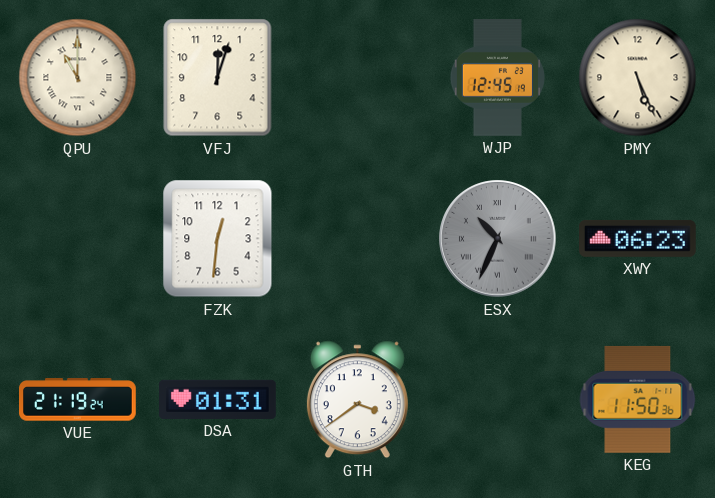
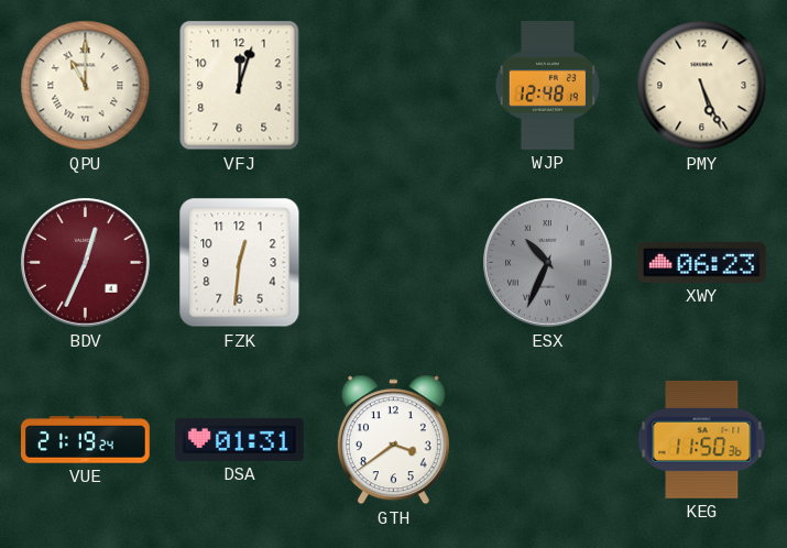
WJP: 12:45 -> 12:48
BDV: none -> 12:34
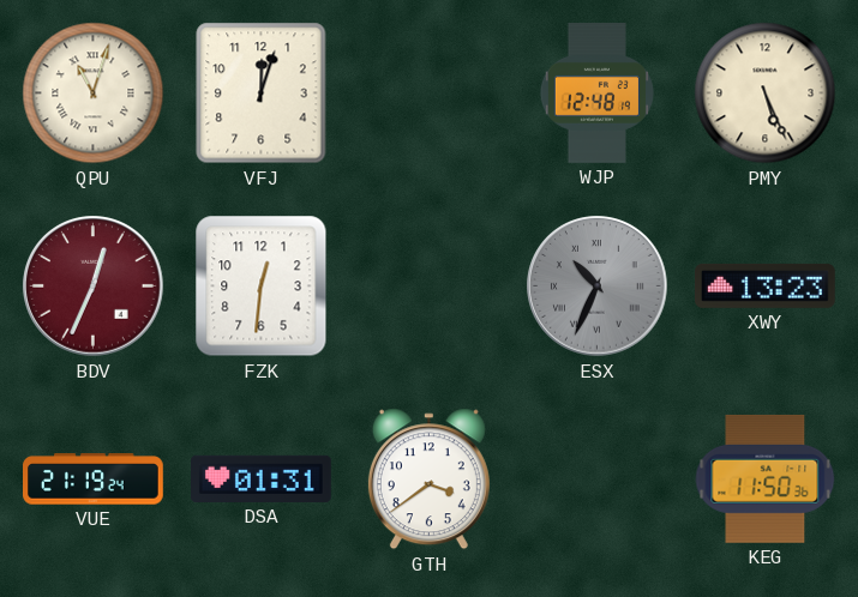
QPU: 11:00 -> 11:03
XWY: 06:23 -> 13:23
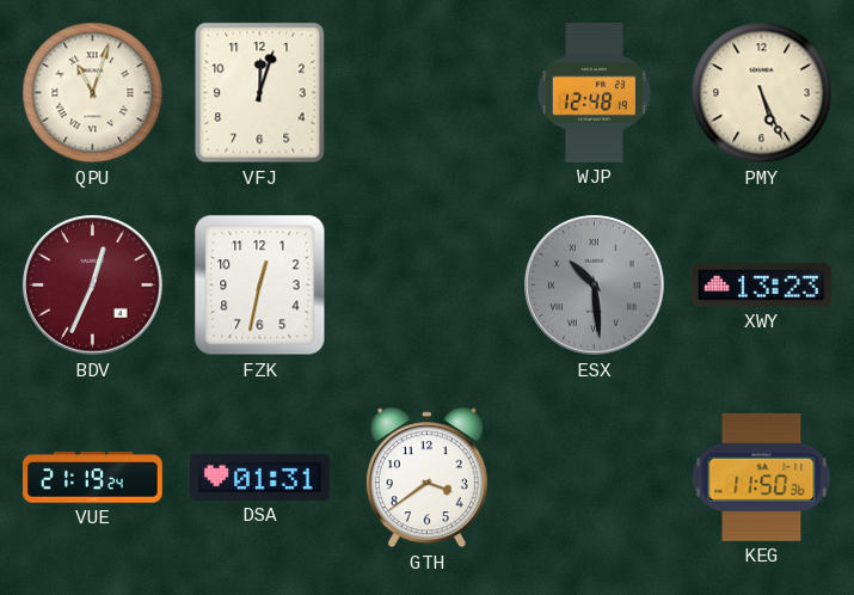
FZK: 12:31 -> 12:32
ESX: 10:34 -> 10:29
